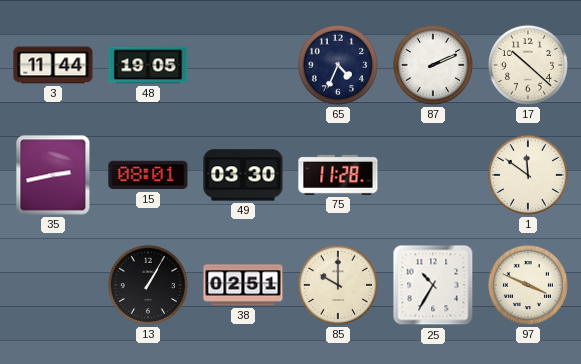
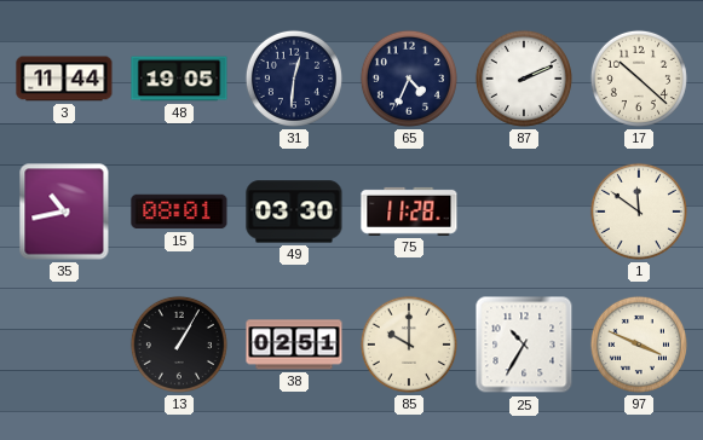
31: none -> 12:31
35: 2:43 -> 10:43
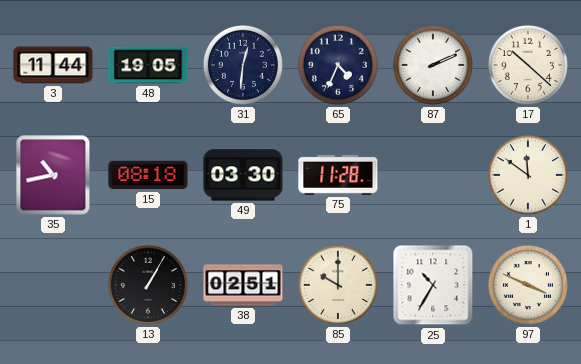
15: 08:01 -> 08:18
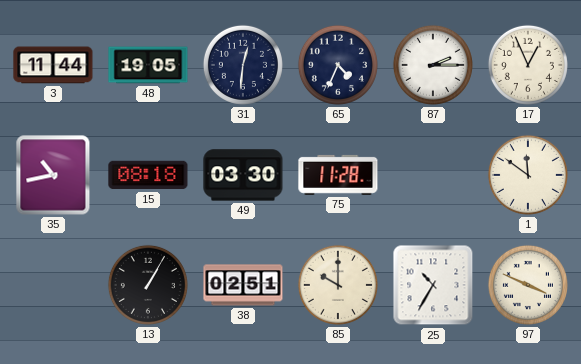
87: 2:11 -> 2:15
17: 10:22 -> 12:56
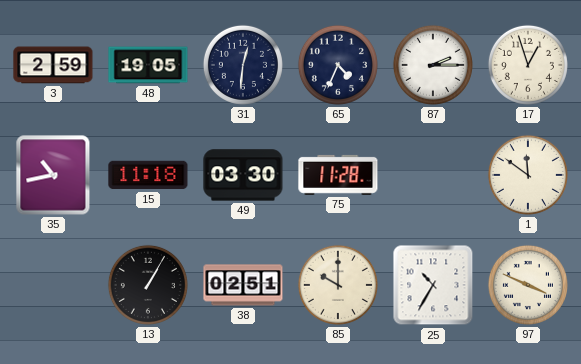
3: 11:44 -> 2:59
17: 12:56 -> 12:57
15: 08:18 -> 11:18
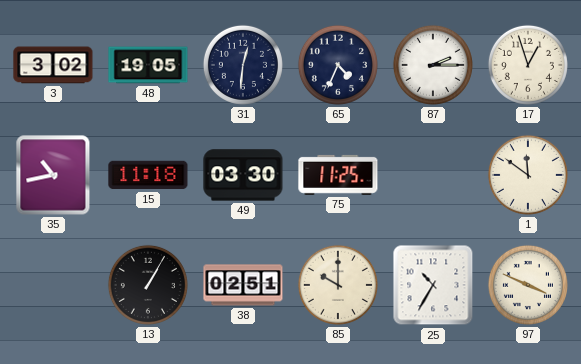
3: 2:59 -> 3:02
75: 11:28 -> 11:25
